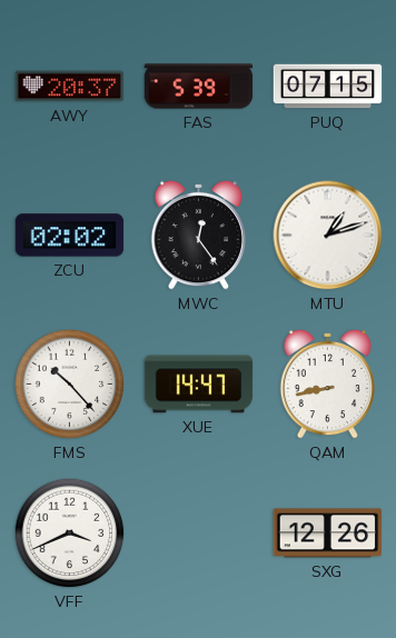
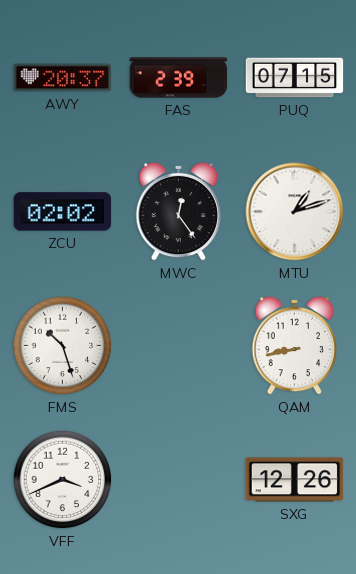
FAS: 5:39 -> 2:39
FMS: 10:23 -> 10:27
XUE: 14:47 -> none
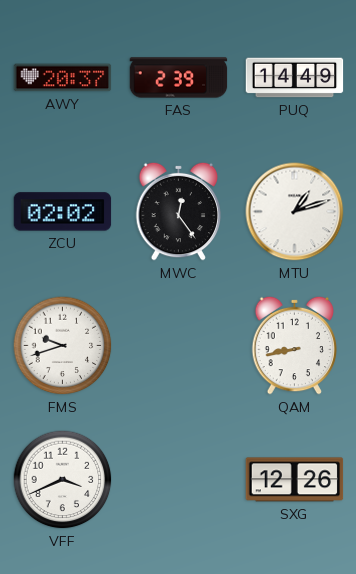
PUQ: 07:15 -> 14:49
FMS: 10:27 -> 9:42
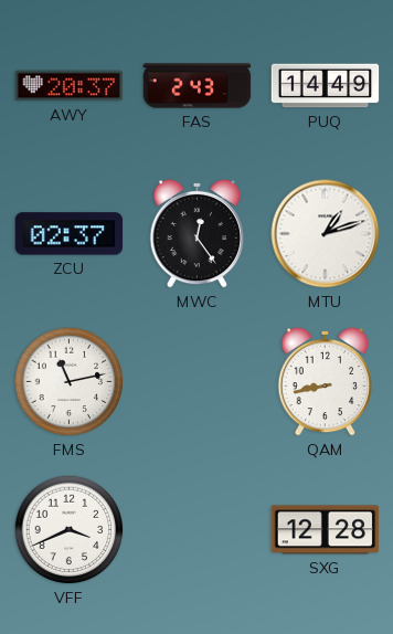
FAS: 2:39 -> 2:43
ZCU: 02:02 -> 02:37
FMS: 9:42 -> 11:13
SXG: 12:26 -> 12:28
